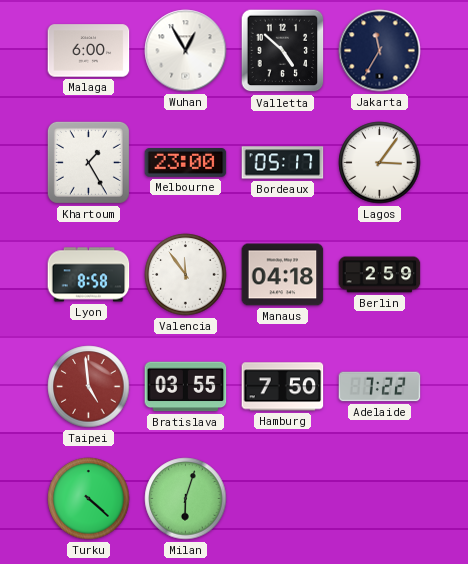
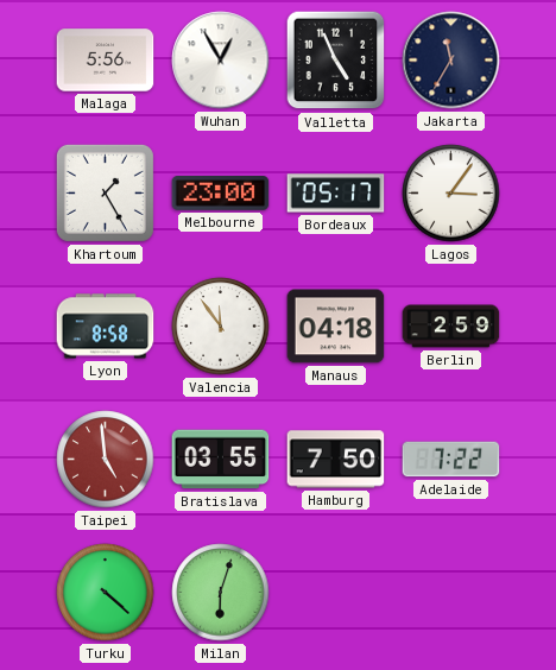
Malaga: 6:00 -> 5:56
Valletta: 4:52 -> 4:56
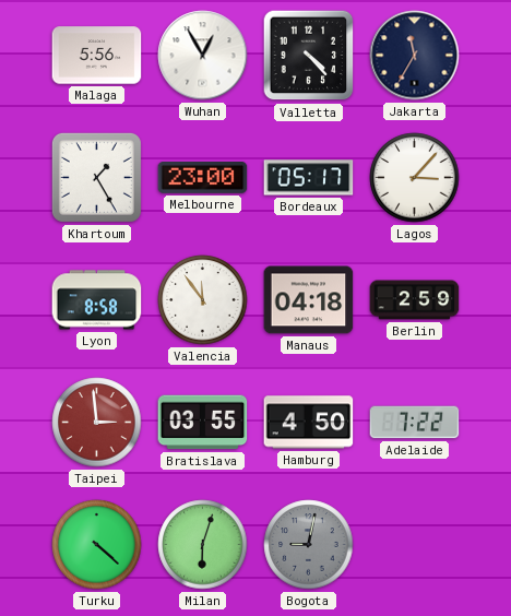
Valletta: 4:56 -> 4:23
Lagos: 3:06 -> 3:07
Taipei: 4:59 -> 2:59
Hamburg: 7:50 -> 4:50
Bogota: none -> 9:02
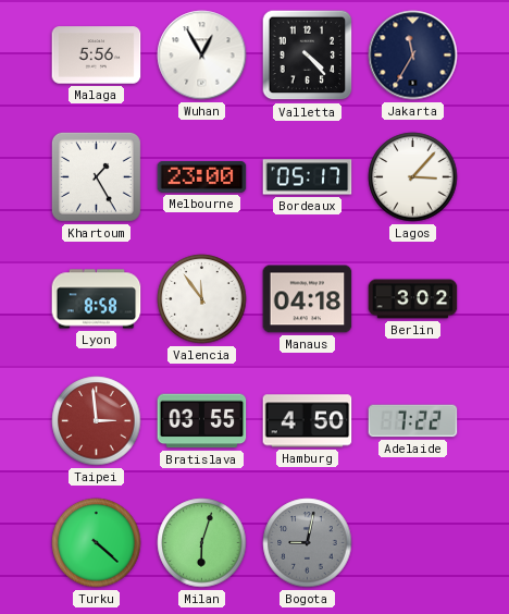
Berlin: 2:59 -> 3:02
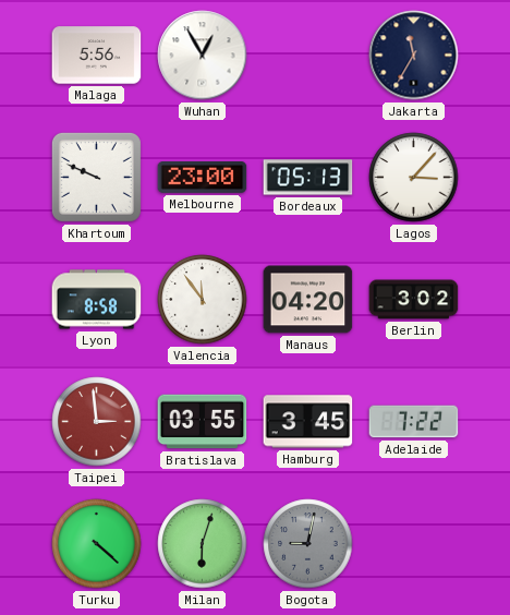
Valletta: 4:23 -> none
Khartoum: 1:25 -> 9:49
Bordeaux: 05:17 -> 05:13
Manaus: 04:18 -> 04:20
Hamburg: 4:50 -> 3:45
